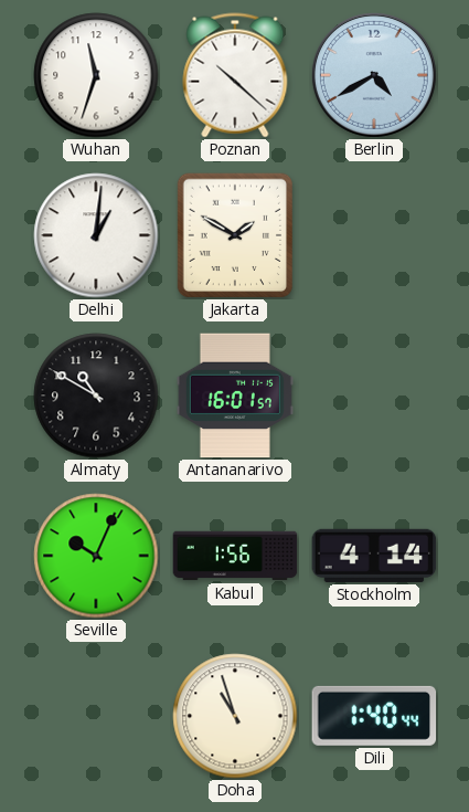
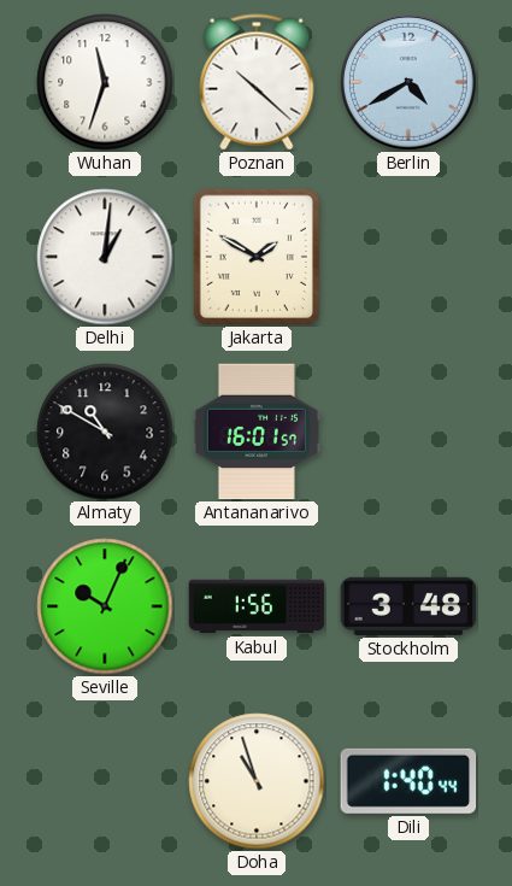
Stockholm: 4:14 -> 3:48
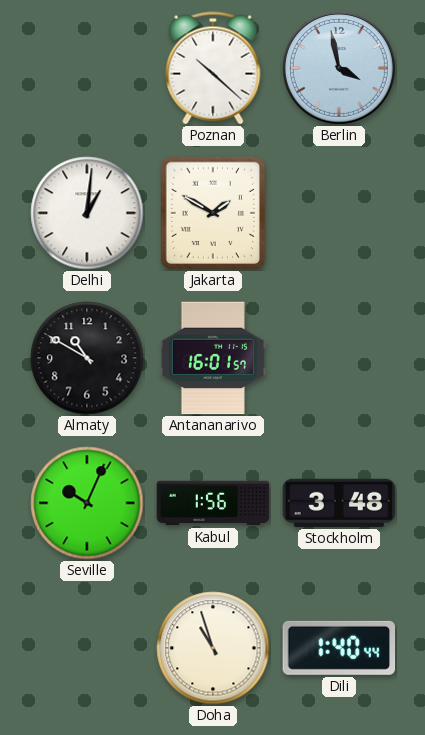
Wuhan: 11:33 -> none
Berlin: 4:40 -> 3:58
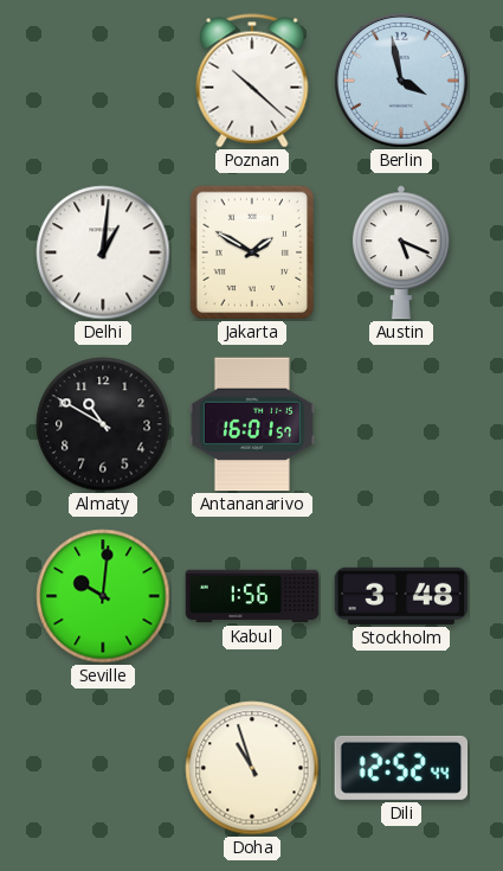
Austin: none -> 5:19
Seville: 10:04 -> 10:01
Dili: 1:40 -> 12:52
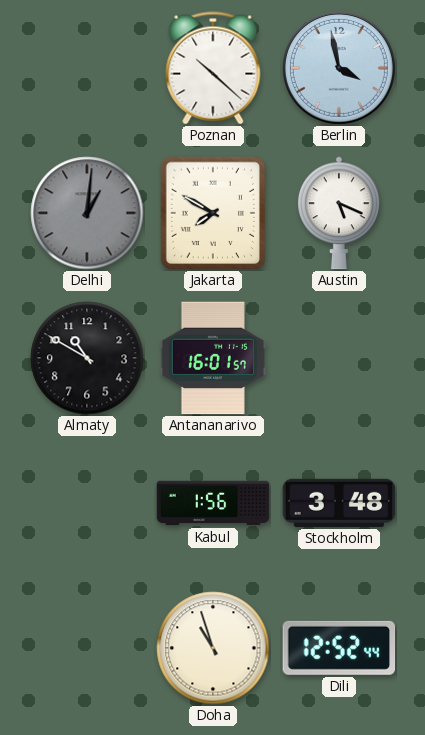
Delhi dial: white -> grey
Jakarta: 1:50 -> 7:50
Seville: 10:01 -> none
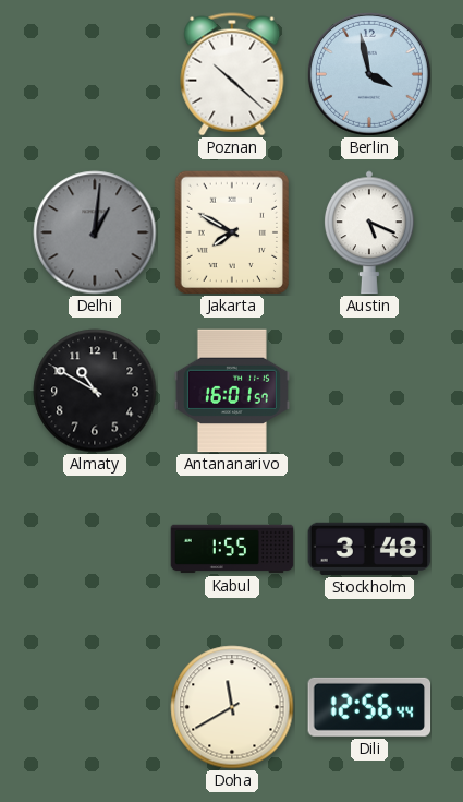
Kabul: 1:56 -> 1:55
Doha: 10:57 -> 11:40
Dili: 12:52 -> 12:56
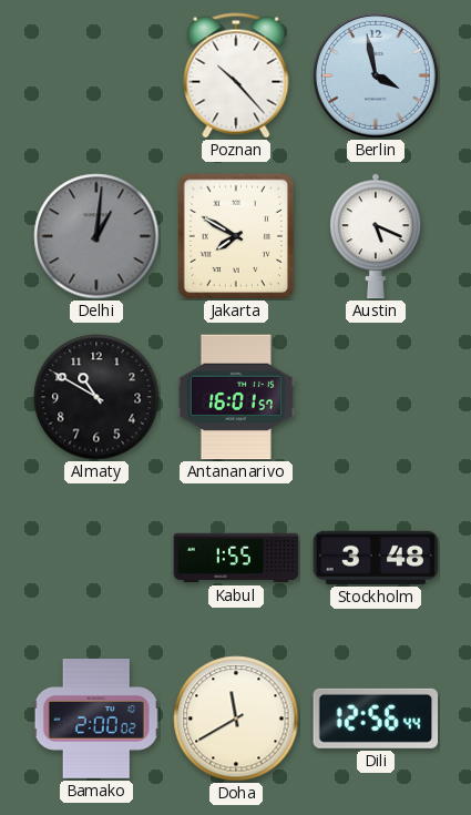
Poznan: 10:22 -> 10:23
Bamako: none -> 2:00
